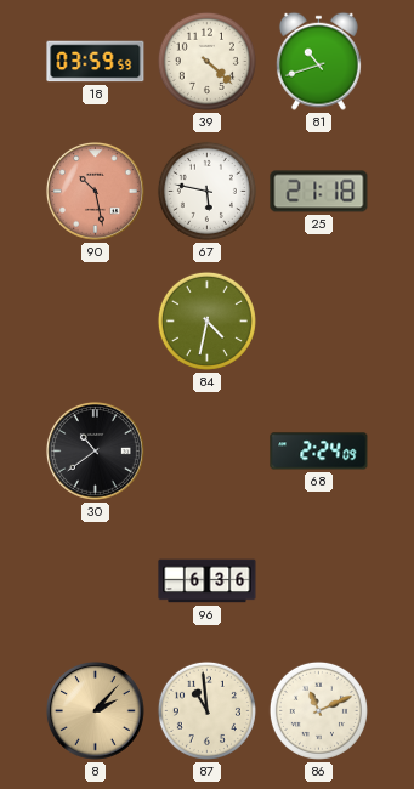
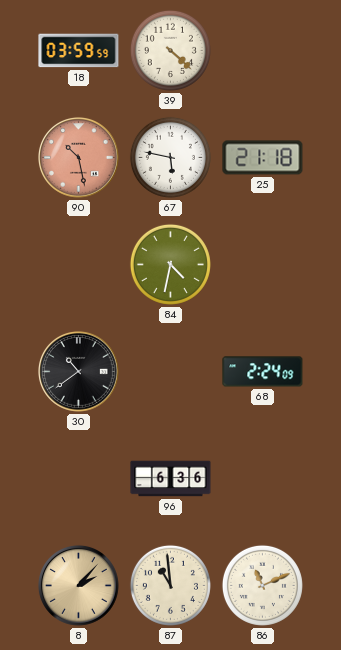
81: 10:42 -> none
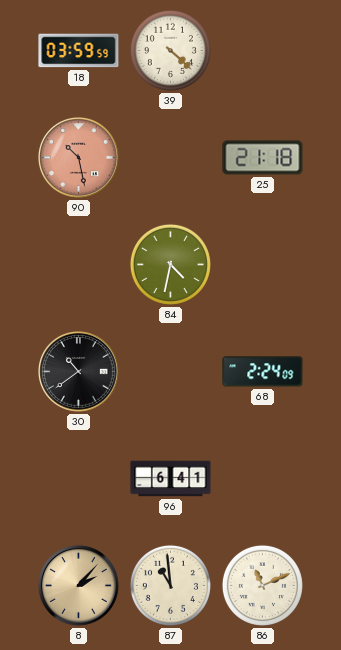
67: 5:47 -> none
96: 6:36 -> 6:41
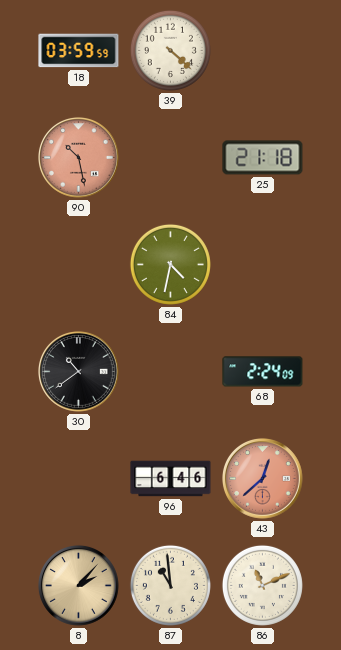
96: 6:41 -> 6:46
43: none -> 12:38
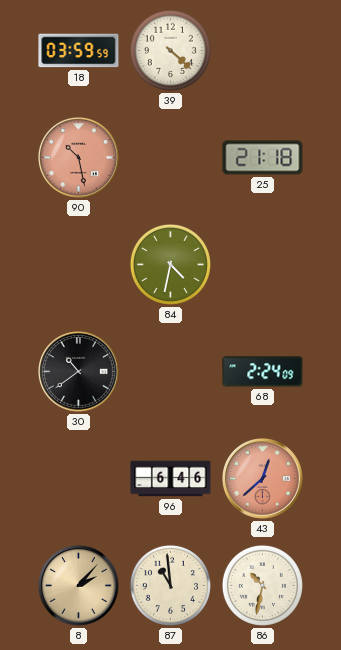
86: 11:11 -> 10:32
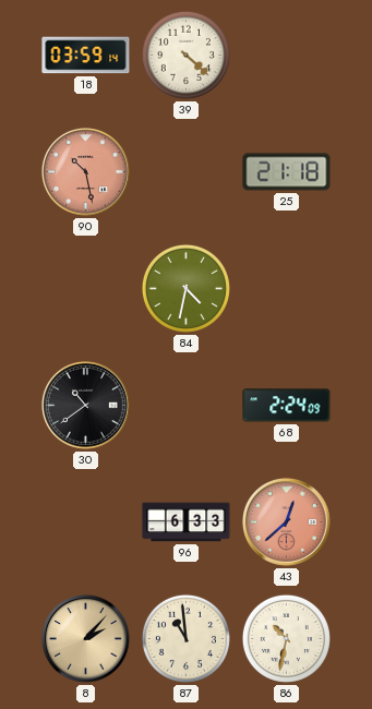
18: 03:59:59 -> 03:59:14
96: 6:46 -> 6:33
